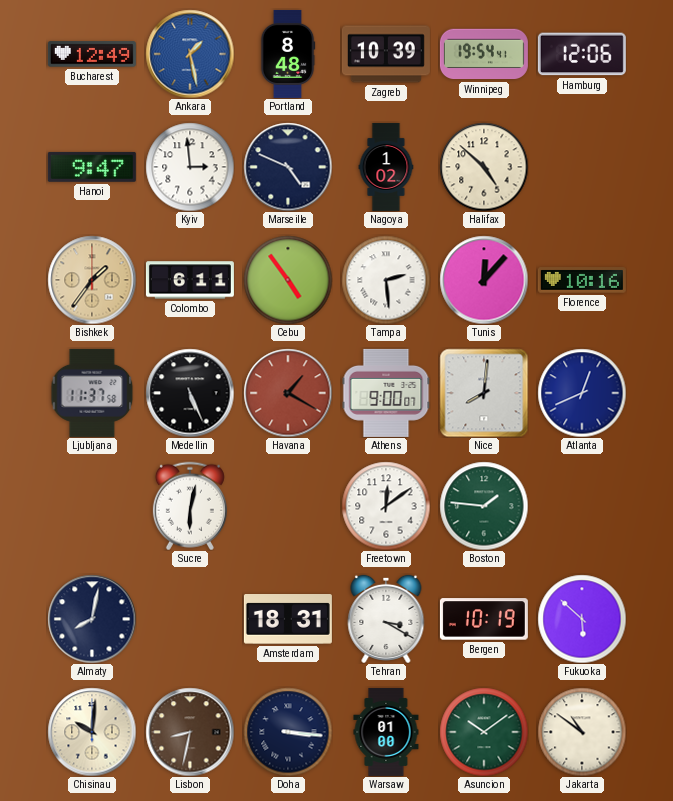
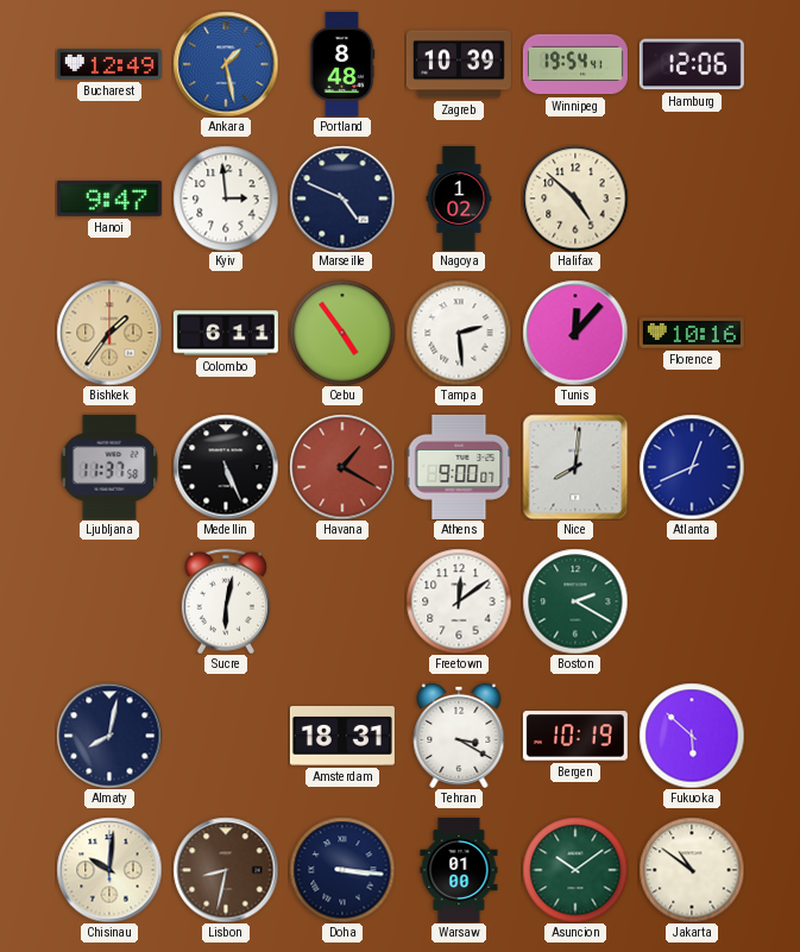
Boston: 1:46 -> 2:20
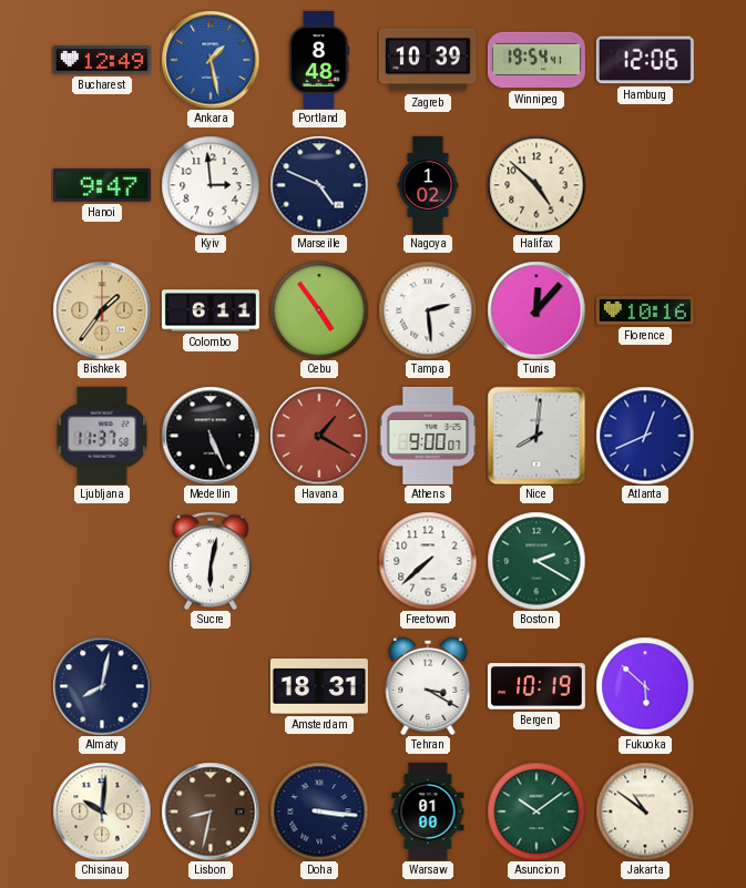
Freetown: 12:09 -> 7:38
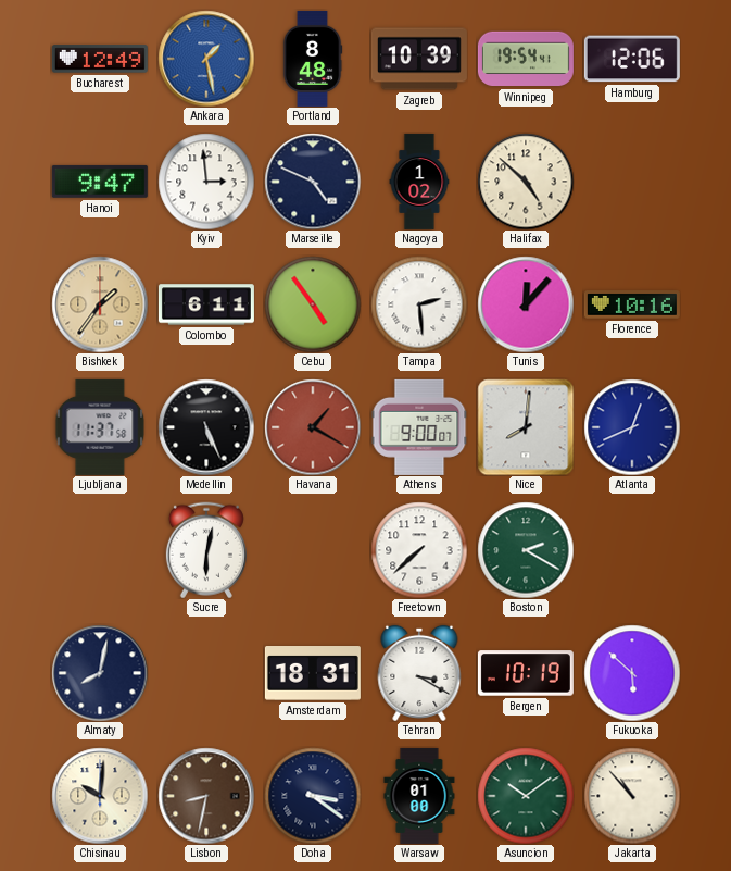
Doha: 3:16 -> 3:21
Jakarta: 10:51 -> 10:53
